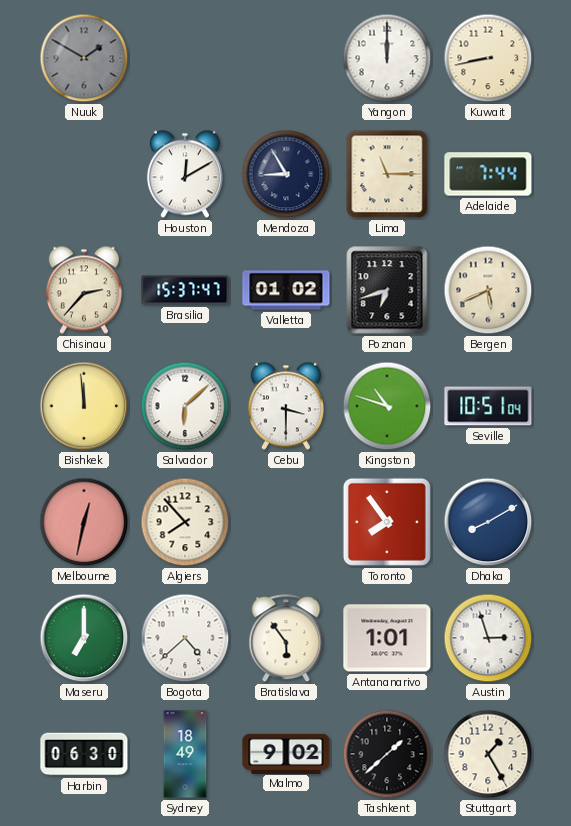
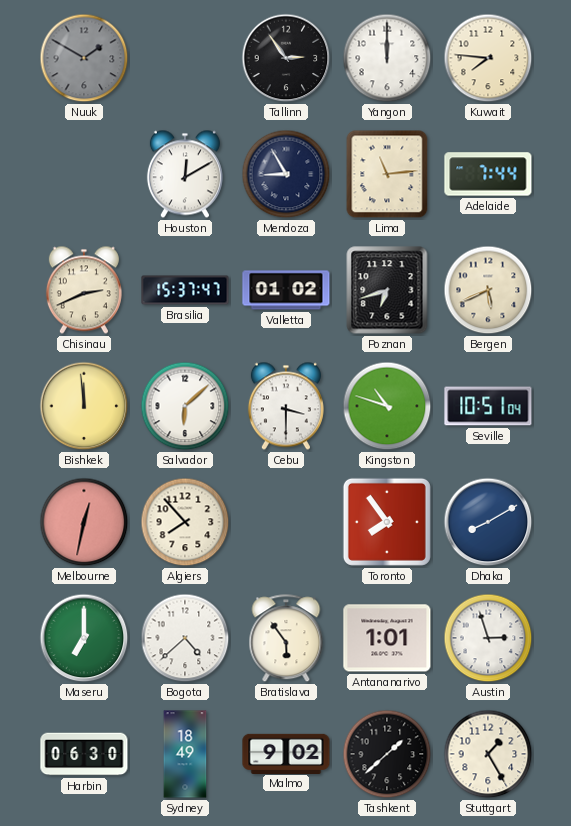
Tallinn: none -> 2:54
Kuwait: 8:43 -> 7:46
Lima: 11:15 -> 11:14
Chisinau: 2:37 -> 2:41
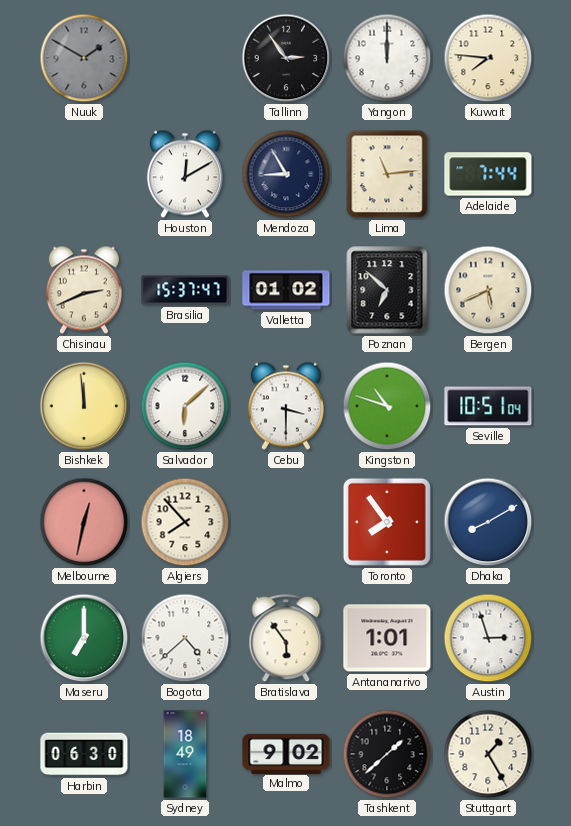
Poznan: 6:42 -> 6:52
